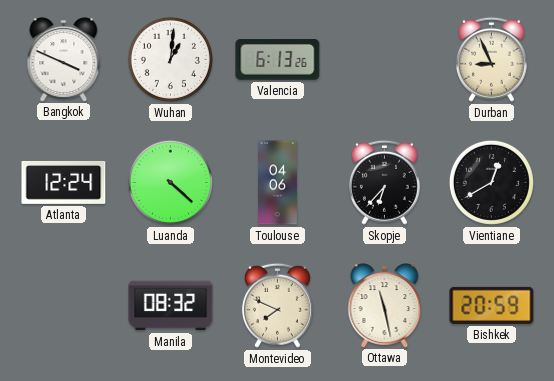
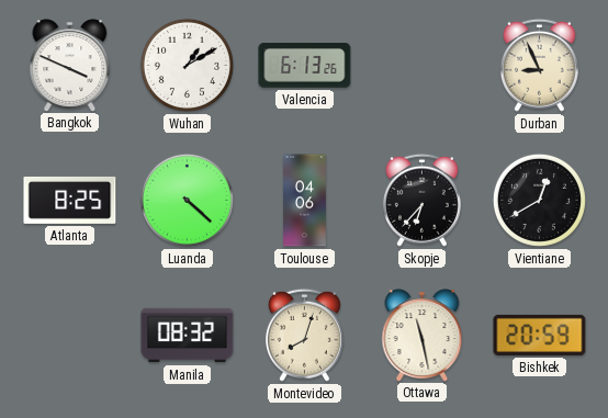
Wuhan: 1:01 -> 1:10
Atlanta: 12:24 -> 8:25
Montevideo: 7:49 -> 8:03
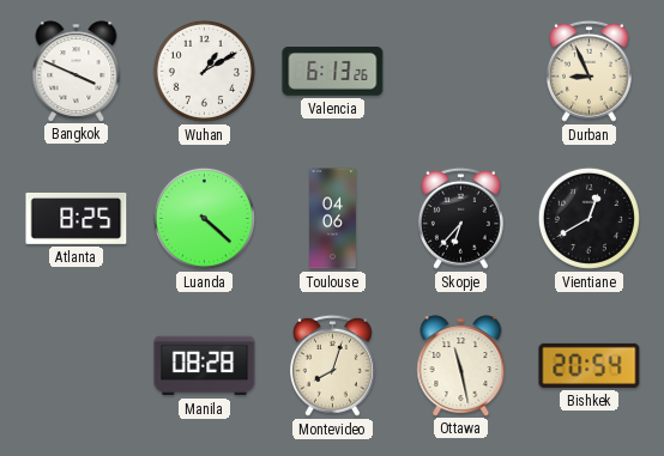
Manila: 08:32 -> 08:28
Bishkek: 20:59 -> 20:54
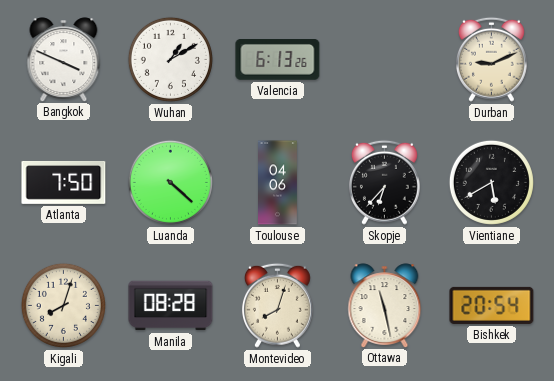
Durban: 8:56 -> 9:11
Atlanta: 8:25 -> 7:50
Vientiane: 12:40 -> 5:40
Kigali: none -> 8:03
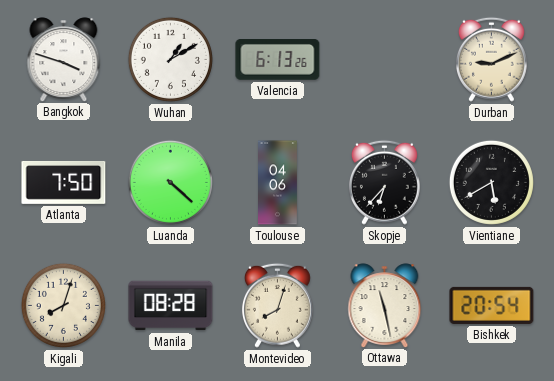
Bangkok: 3:49 -> 3:48
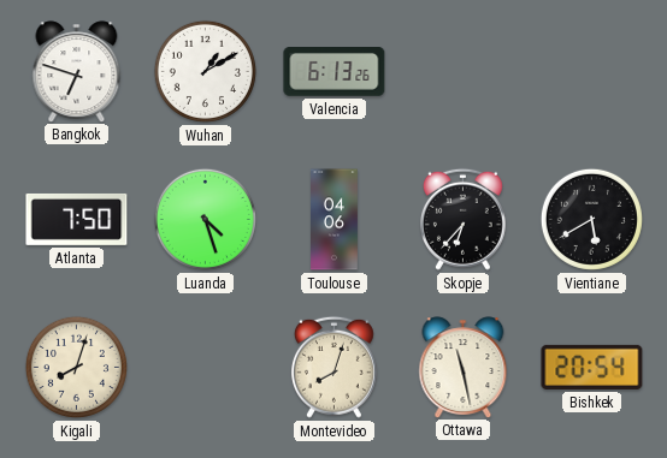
Bangkok: 3:48 -> 6:48
Durban: 9:11 -> none
Luanda: 4:22 -> 4:27
Manila: 08:28 -> none
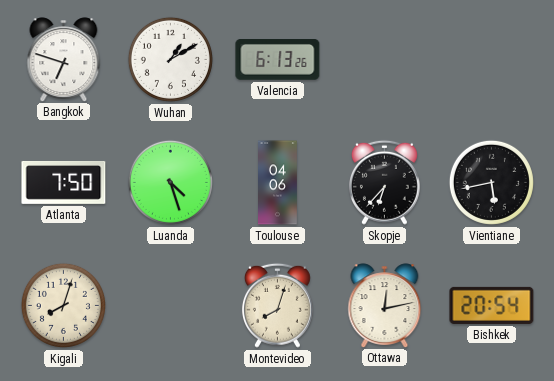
Vientiane: 5:40 -> 5:43
Ottawa: 11:28 -> 12:13
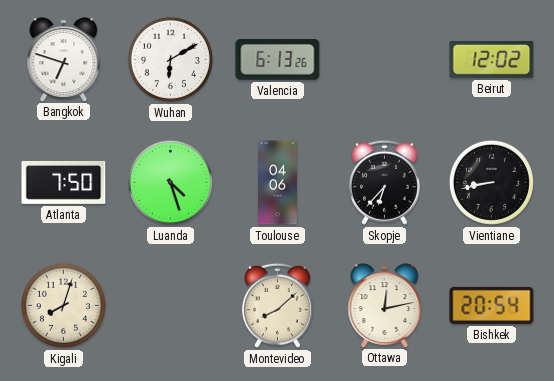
Wuhan: 1:10 -> 6:10
Beirut: none -> 12:02
Vientiane: 5:43 -> 8:43
Montevideo: 8:03 -> 8:08
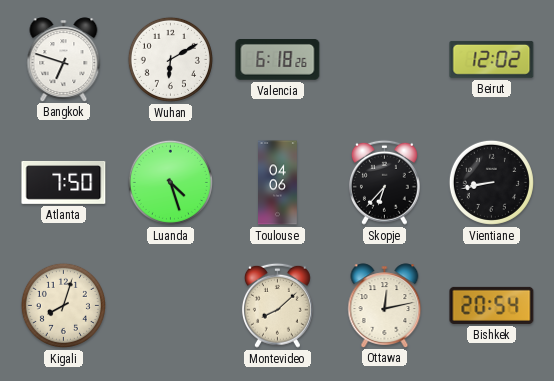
Valencia: 6:13 -> 6:18
